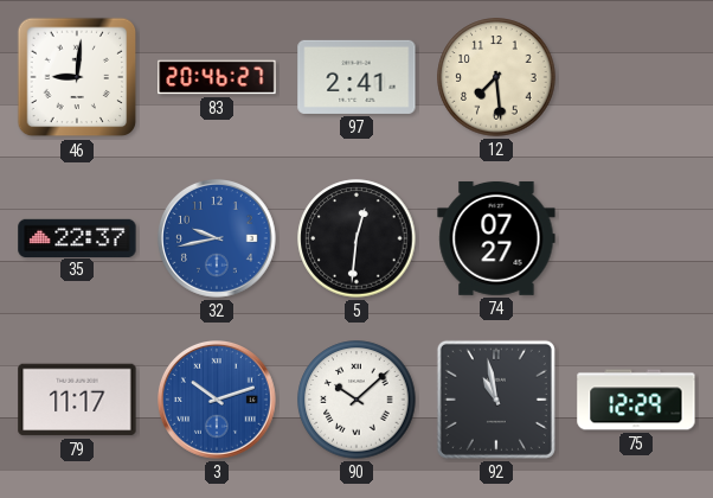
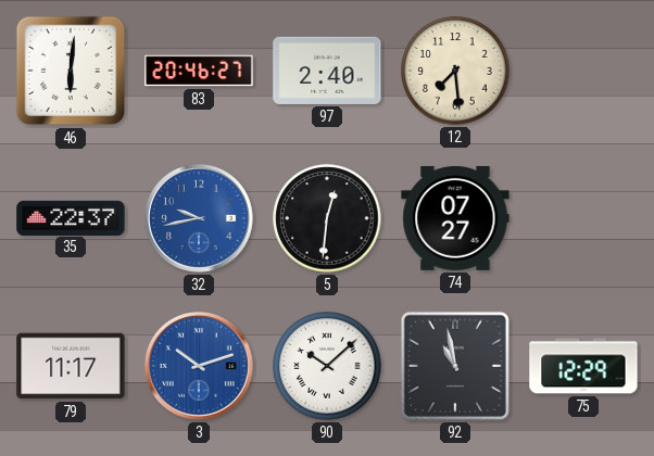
46: 9:01 -> 6:01
97: 2:41 -> 2:40
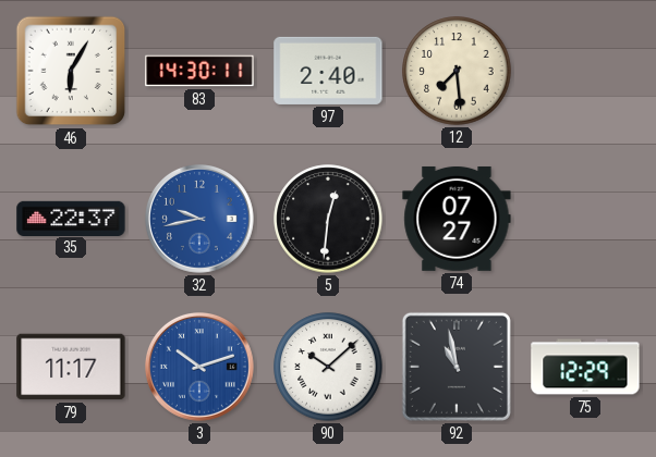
46: 6:01 -> 6:05
83: 20:46 -> 14:30
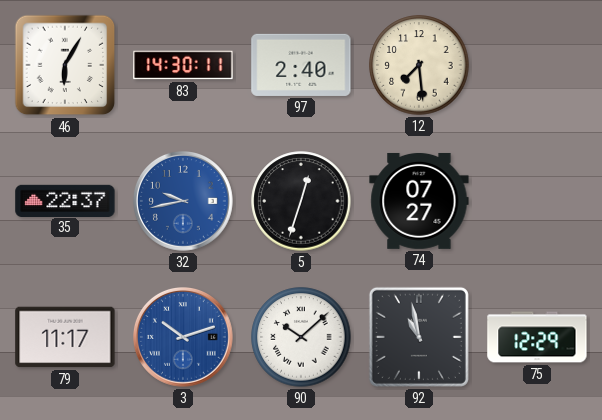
5: 12:31 -> 12:33
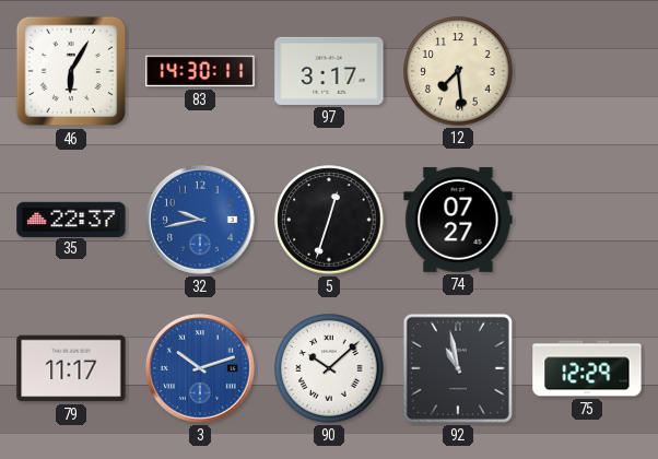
97: 2:40 -> 3:17
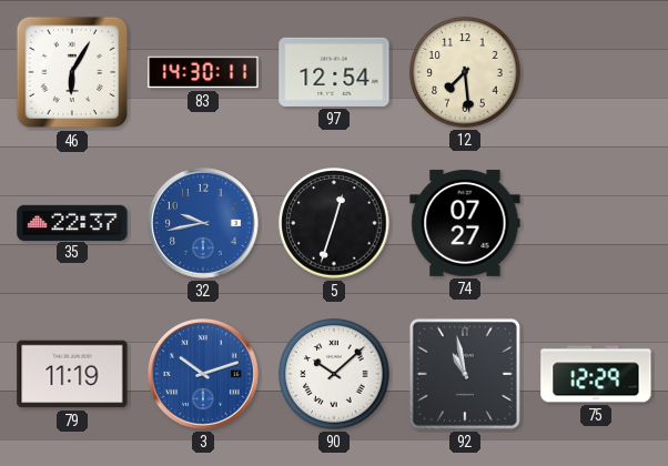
97: 3:17 -> 12:54
79: 11:17 -> 11:19
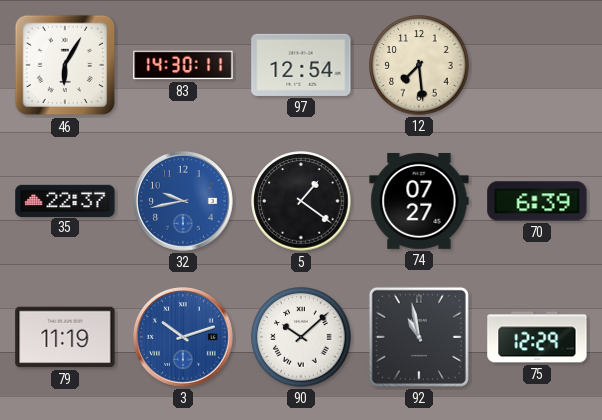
5: 12:33 -> 1:21
70: none -> 6:39
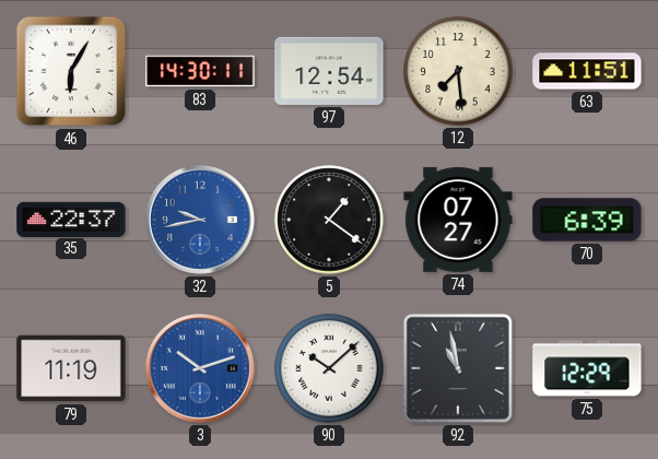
63: none -> 11:51
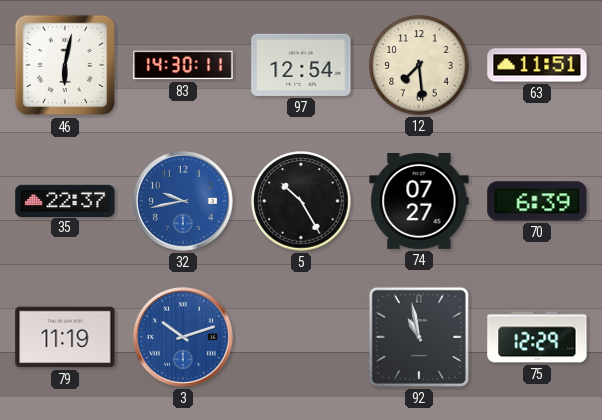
46: 6:05 -> 6:02
5: 1:21 -> 10:25
90: 10:08 -> none
